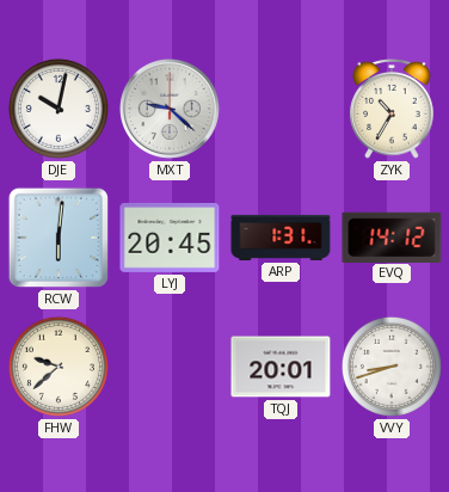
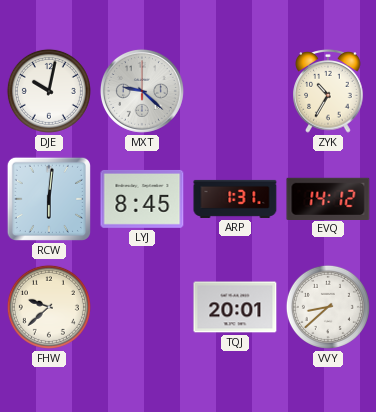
LYJ: 20:45 -> 8:45
VVY: 8:42 -> 8:38
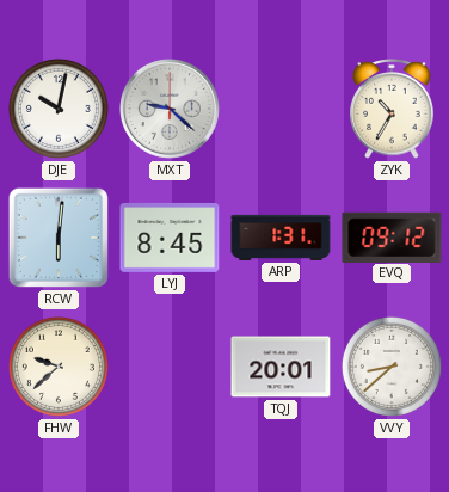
EVQ: 14:12 -> 09:12
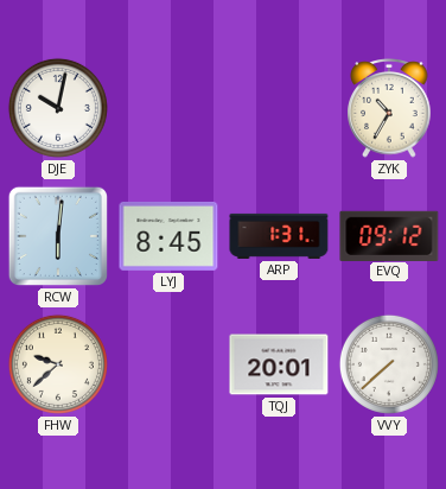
MXT: 9:22 -> none
VVY: 8:38 -> 7:38
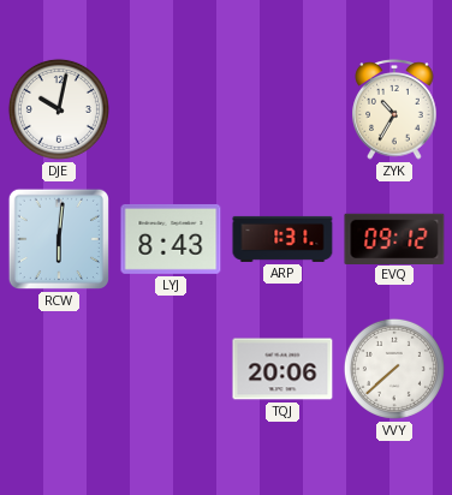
LYJ: 8:45 -> 8:43
FHW: 9:38 -> none
TQJ: 20:01 -> 20:06
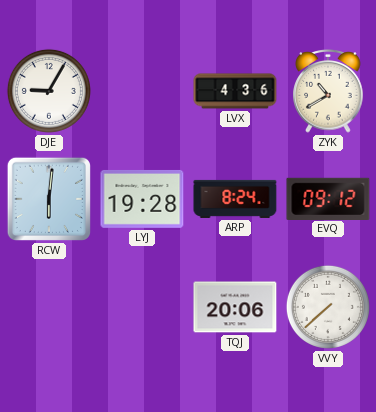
DJE: 10:02 -> 9:05
LVX: none -> 4:36
ZYK: 10:35 -> 10:40
LYJ: 8:43 -> 19:28
ARP: 1:31 -> 8:24
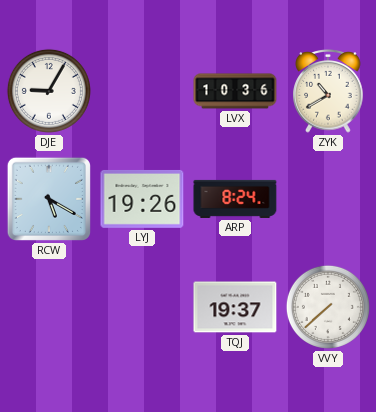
LVX: 4:36 -> 10:36
RCW: 6:01 -> 5:20
LYJ: 19:28 -> 19:26
EVQ: 09:12 -> none
TQJ: 20:06 -> 19:37
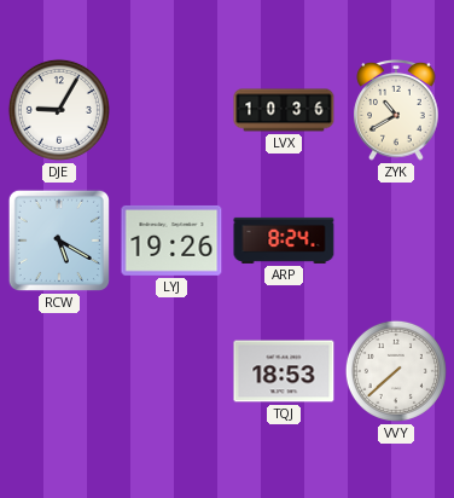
TQJ: 19:37 -> 18:53
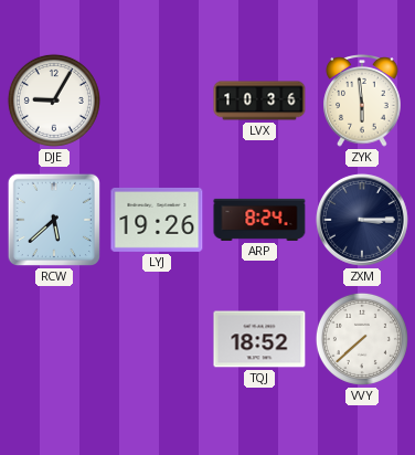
ZYK: 10:40 -> 5:59
RCW: 5:20 -> 5:38
ZXM: none -> 3:15
TQJ: 18:53 -> 18:52
